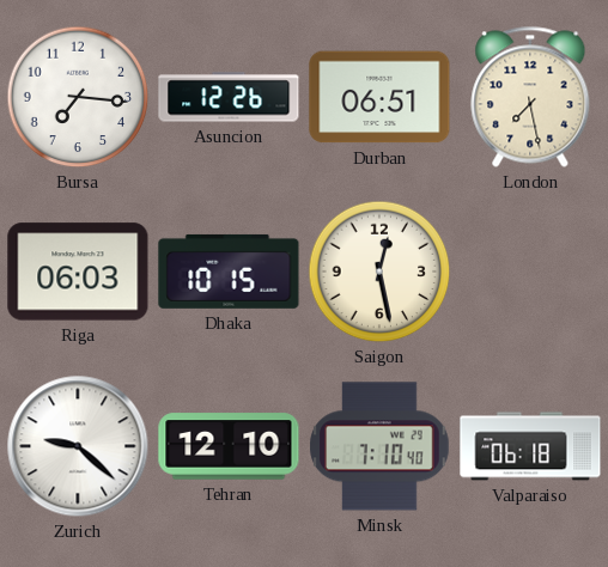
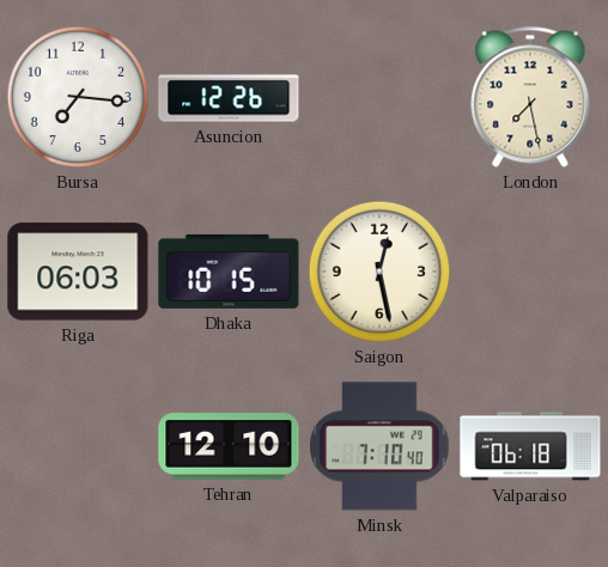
Durban: 06:51 -> none
Zurich: 9:22 -> none
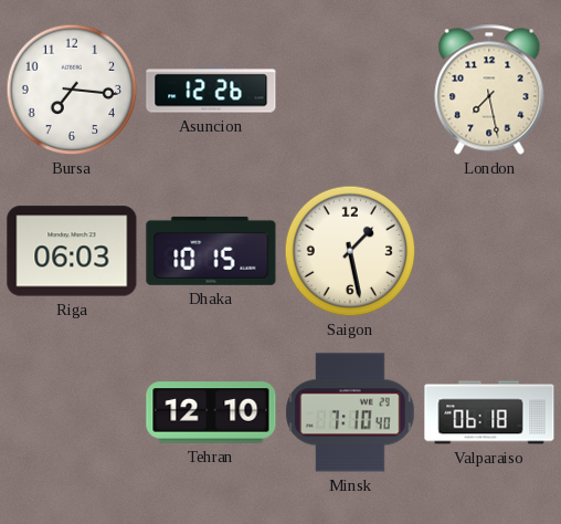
Saigon: 12:28 -> 1:28
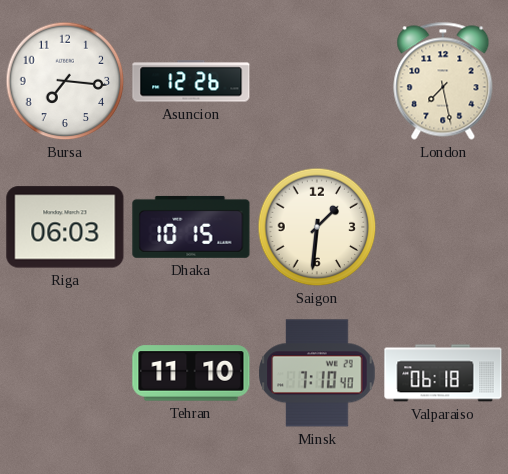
Saigon: 1:28 -> 1:31
Tehran: 12:10 -> 11:10
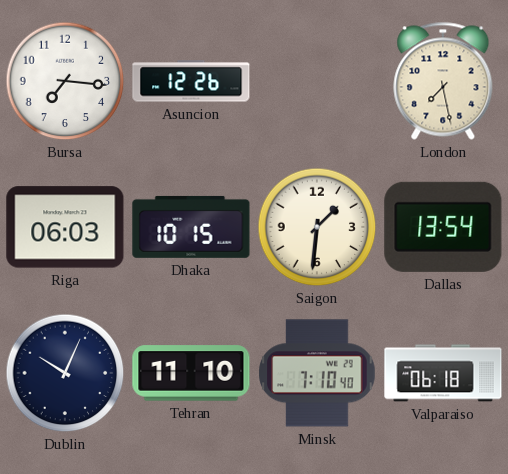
Dallas: none -> 13:54
Dublin: none -> 10:04
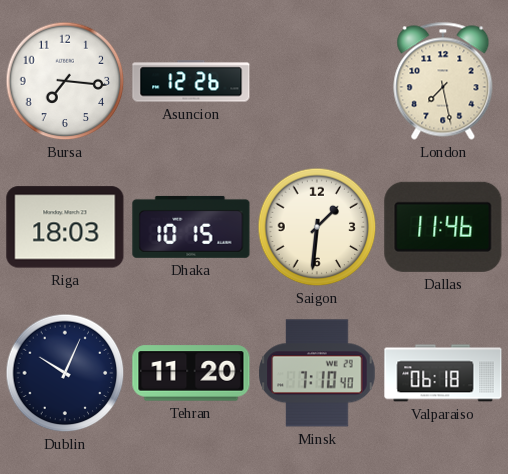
Riga: 06:03 -> 18:03
Dallas: 13:54 -> 11:46
Tehran: 11:10 -> 11:20
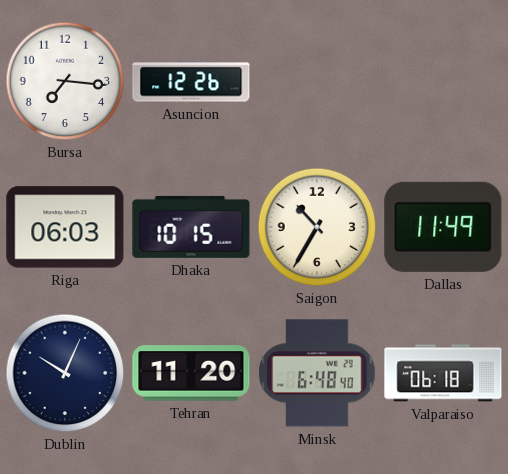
London: 7:28 -> none
Riga: 18:03 -> 06:03
Saigon: 1:31 -> 10:35
Dallas: 11:46 -> 11:49
Minsk: 7:10 -> 6:48
